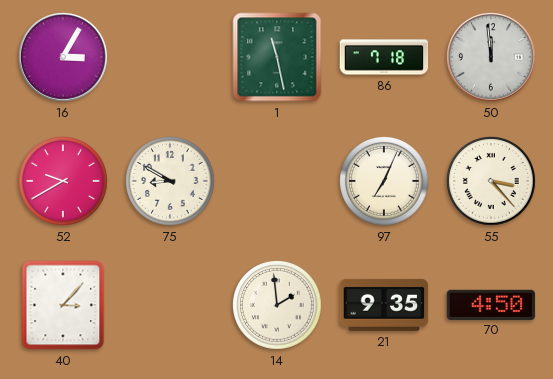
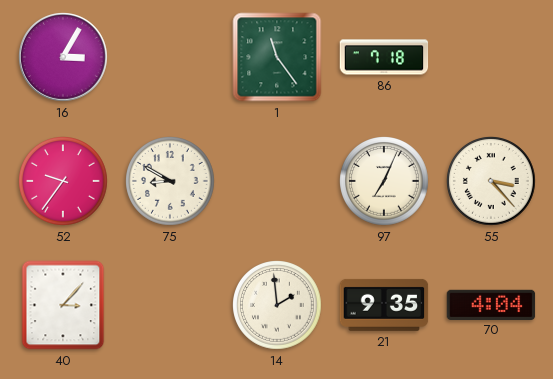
1: 11:28 -> 11:24
50: 11:59 -> none
52: 9:40 -> 9:36
70: 4:50 -> 4:04
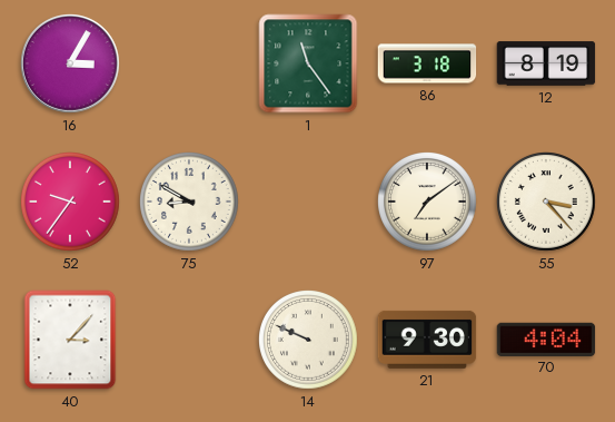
86: 7:18 -> 3:18
12: none -> 8:19
97: 7:04 -> 7:09
14: 1:59 -> 9:49
21: 9:35 -> 9:30
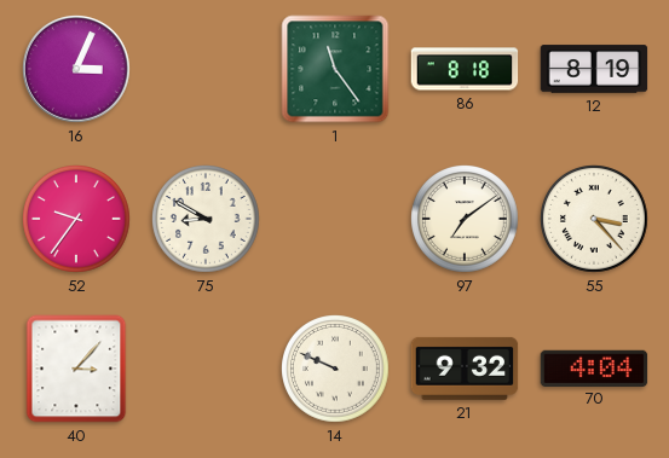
16: 3:05 -> 3:04
86: 3:18 -> 8:18
21: 9:30 -> 9:32
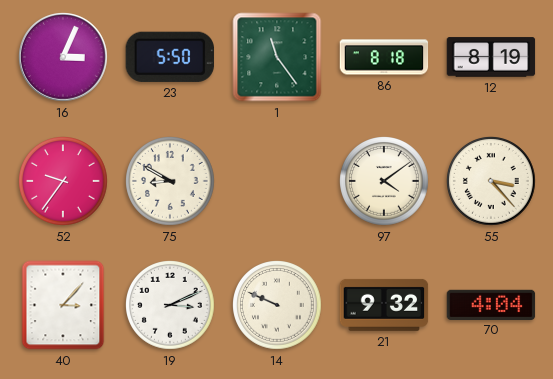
23: none -> 5:50
97: 7:09 -> 4:09
19: none -> 3:11
